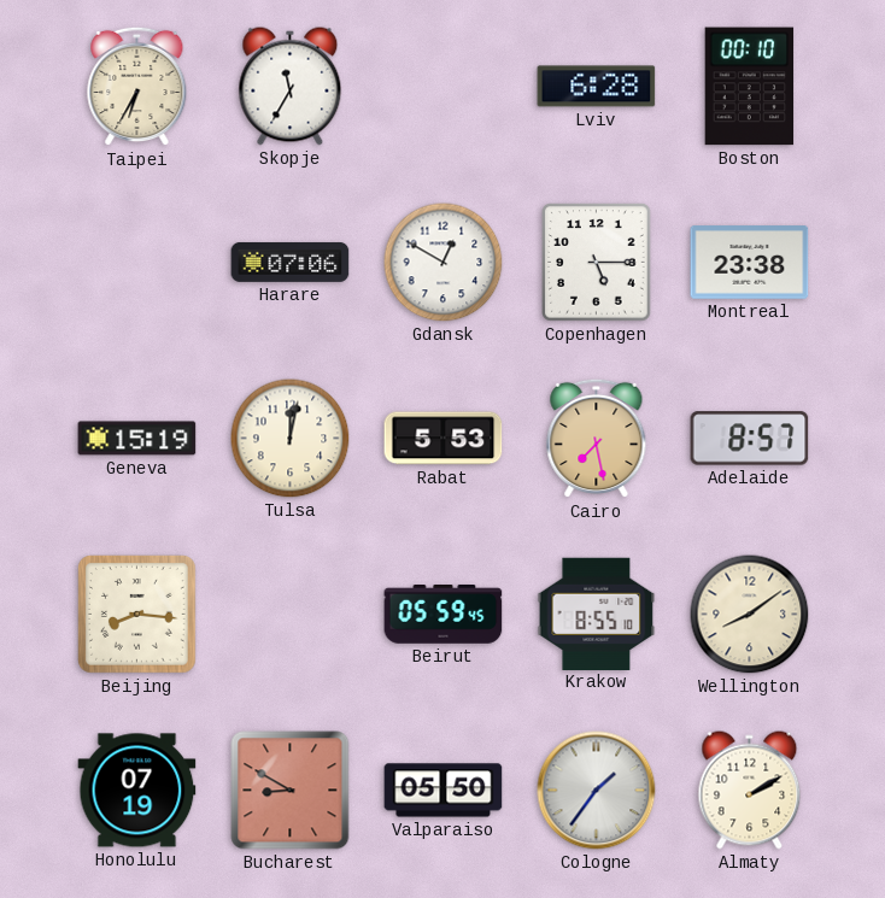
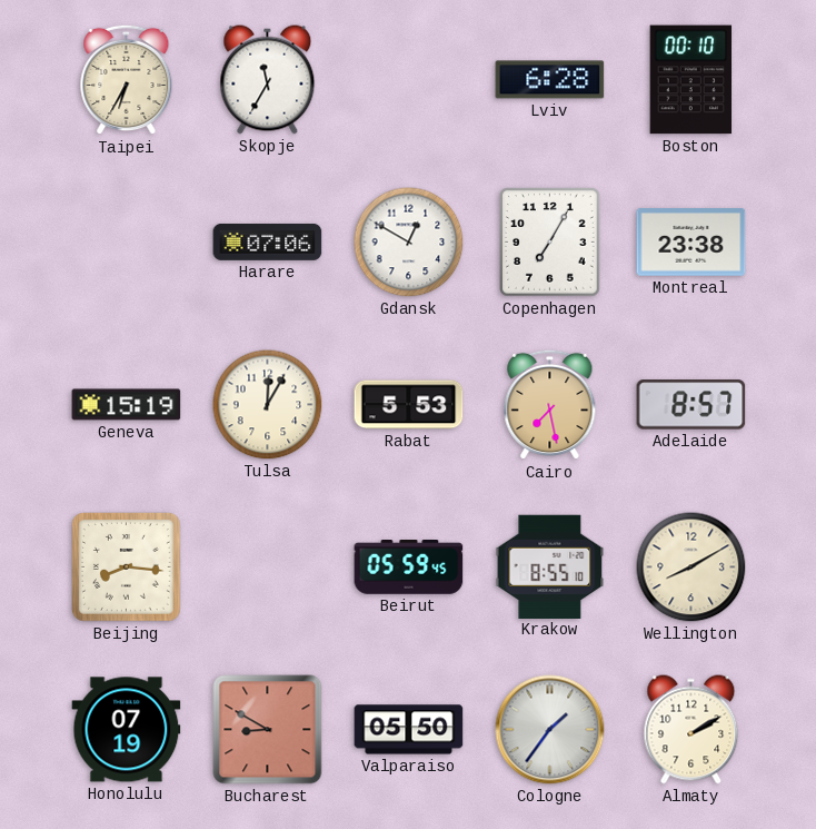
Copenhagen: 5:15 -> 7:05
Tulsa: 12:02 -> 12:05
Wellington: 8:09 -> 8:10
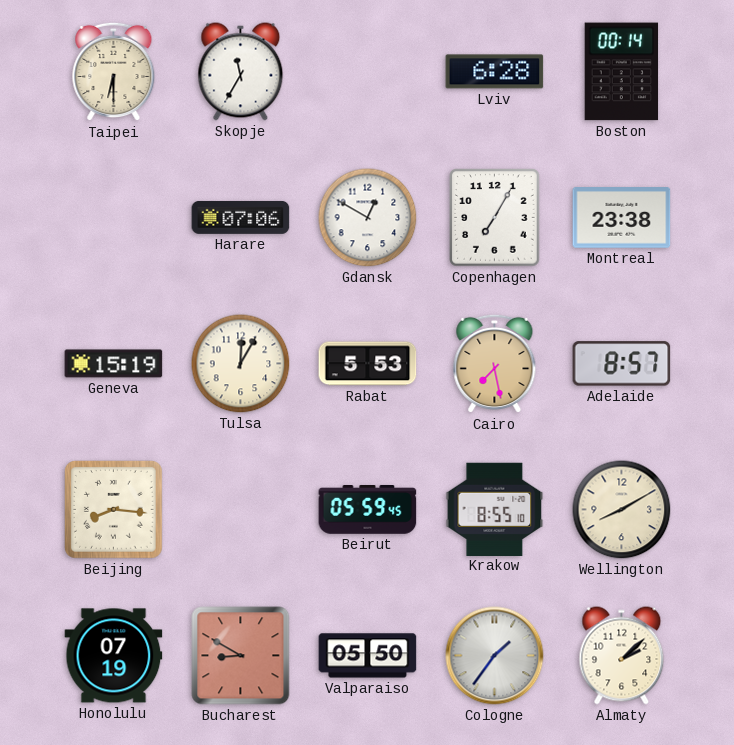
Taipei: 6:35 -> 6:30
Boston: 00:10 -> 00:14
Almaty: 2:10 -> 2:08
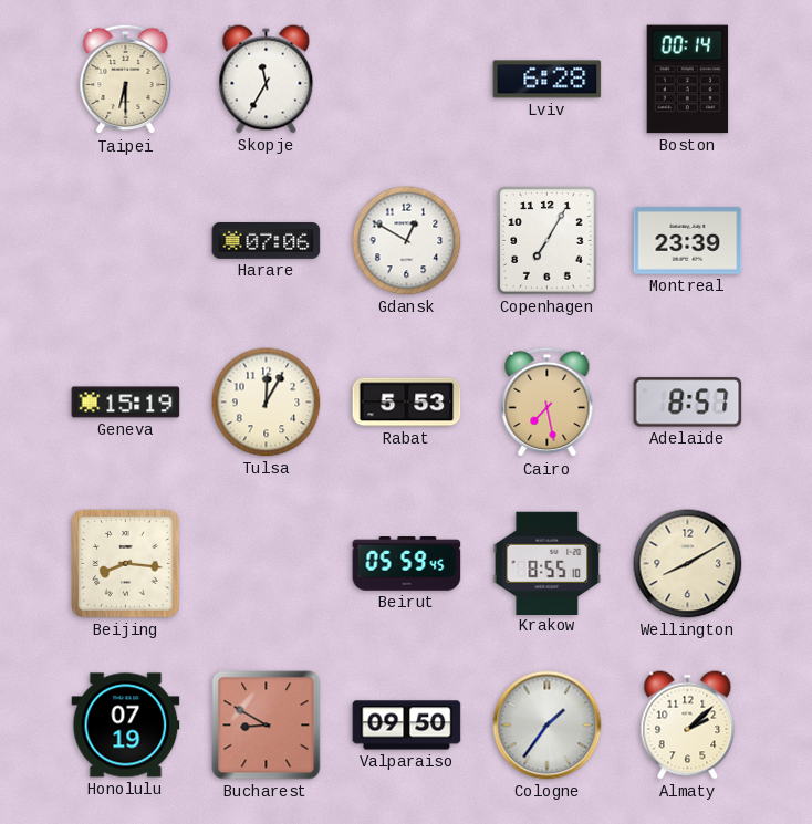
Montreal: 23:38 -> 23:39
Valparaiso: 05:50 -> 09:50
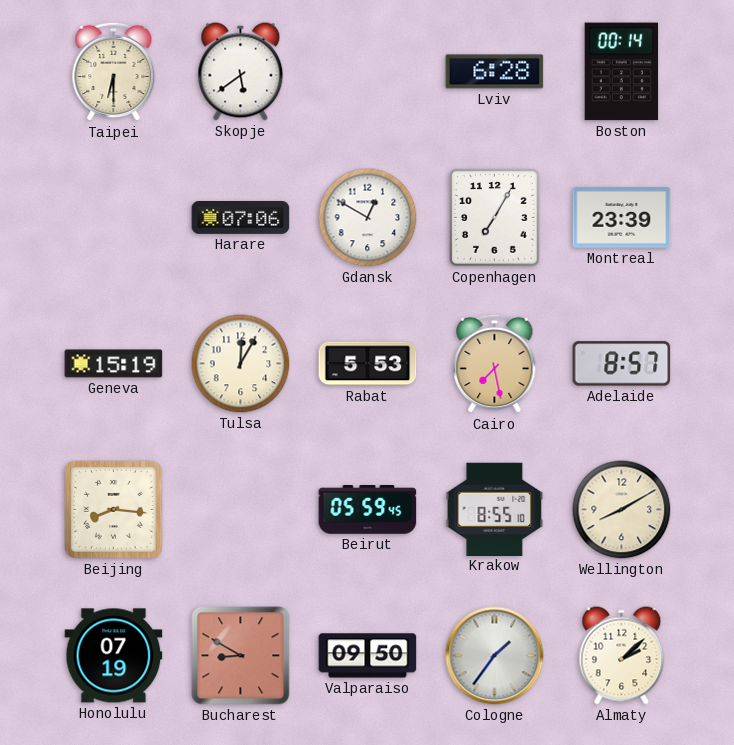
Skopje: 11:35 -> 5:39
